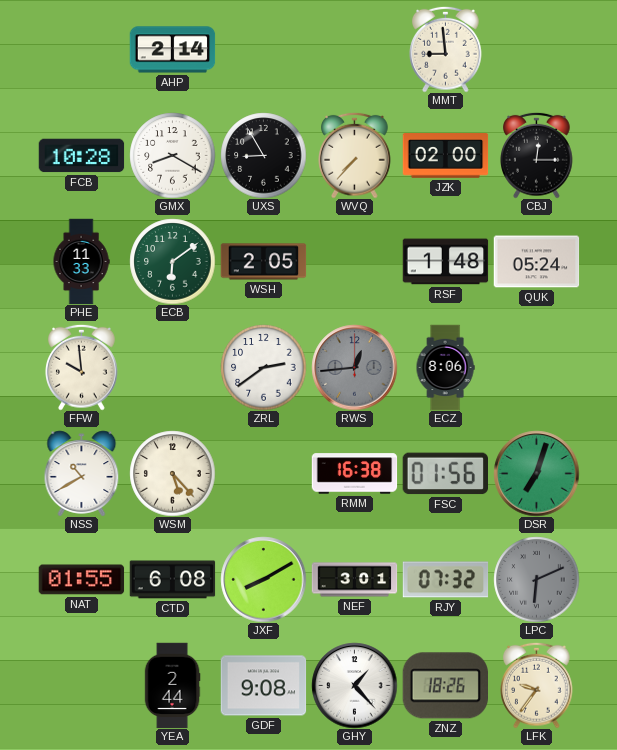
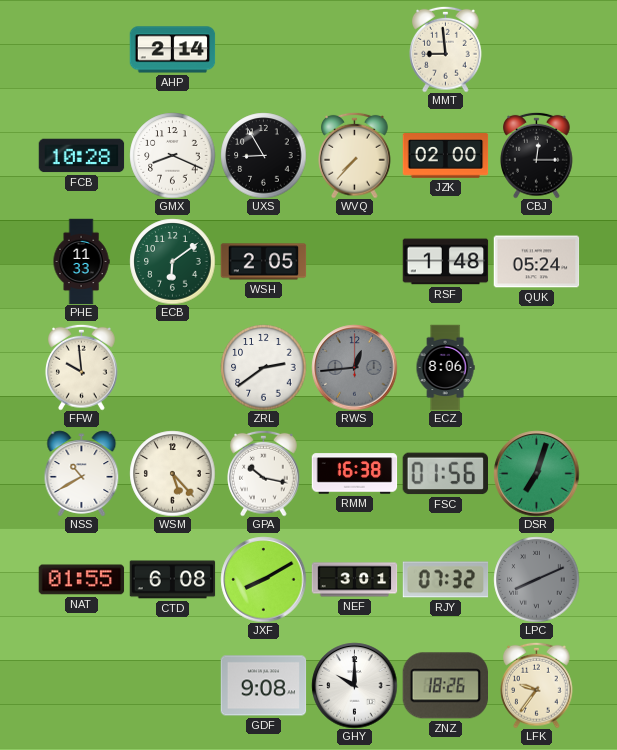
GMX: 8:20 -> 8:19
GPA: none -> 10:17
LPC: 6:11 -> 8:11
YEA: 2:44 -> none
GHY: 1:23 -> 10:00
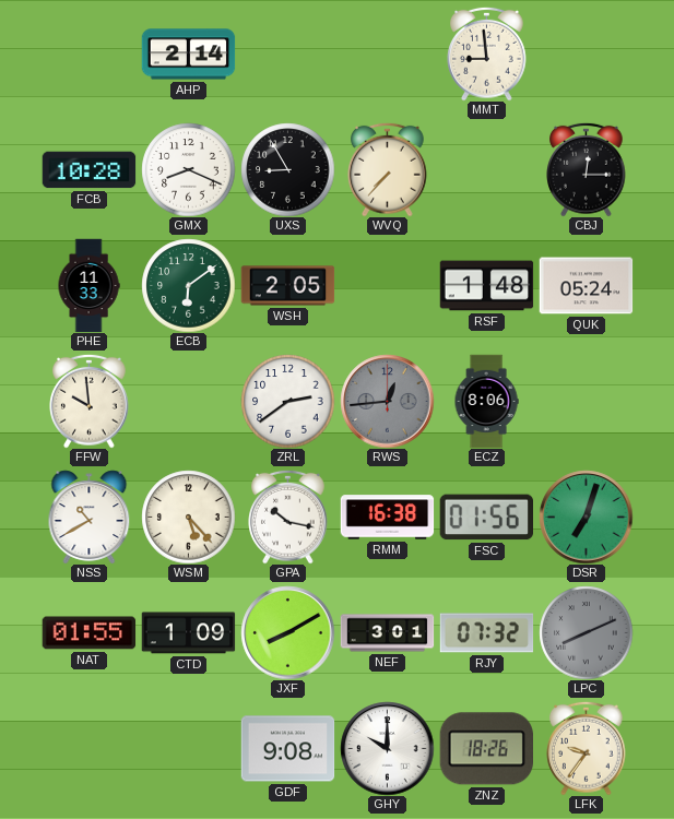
JZK: 02:00 -> none
CTD: 6:08 -> 1:09
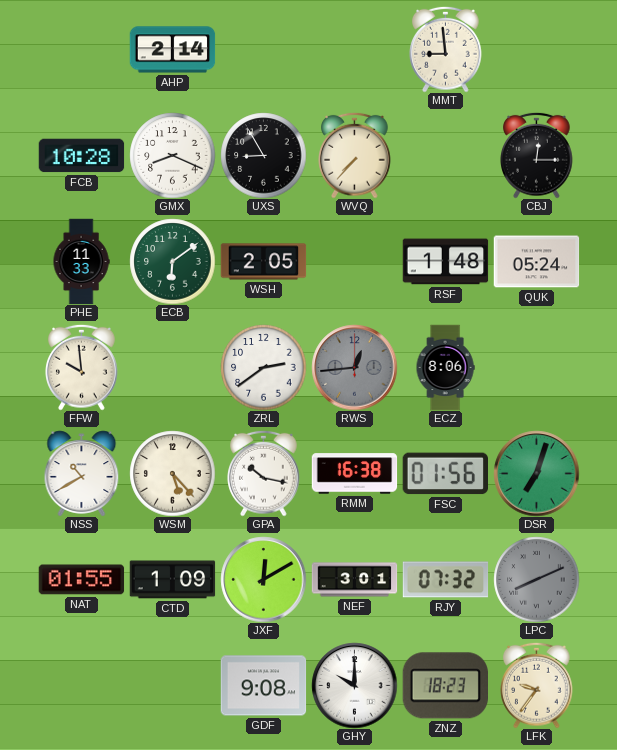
JXF: 8:10 -> 12:10
ZNZ: 18:26 -> 18:23
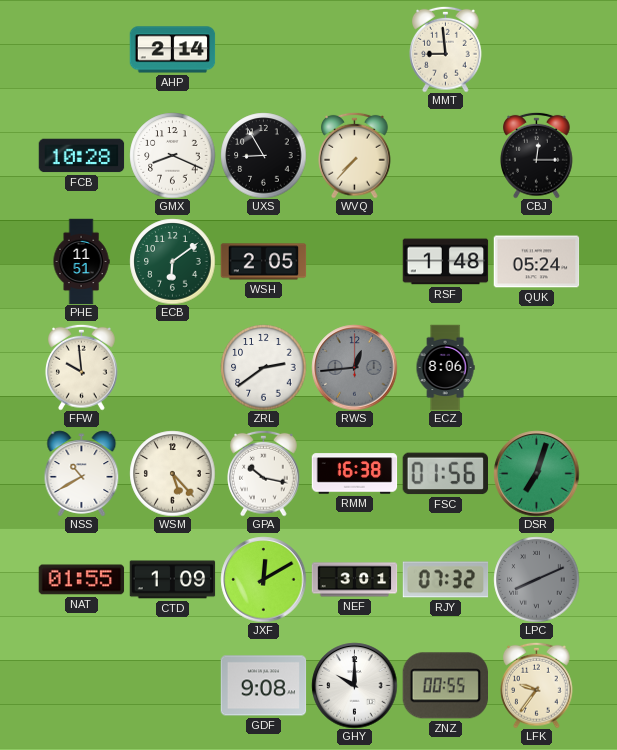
PHE: 11:33 -> 11:51
ZNZ: 18:23 -> 00:55
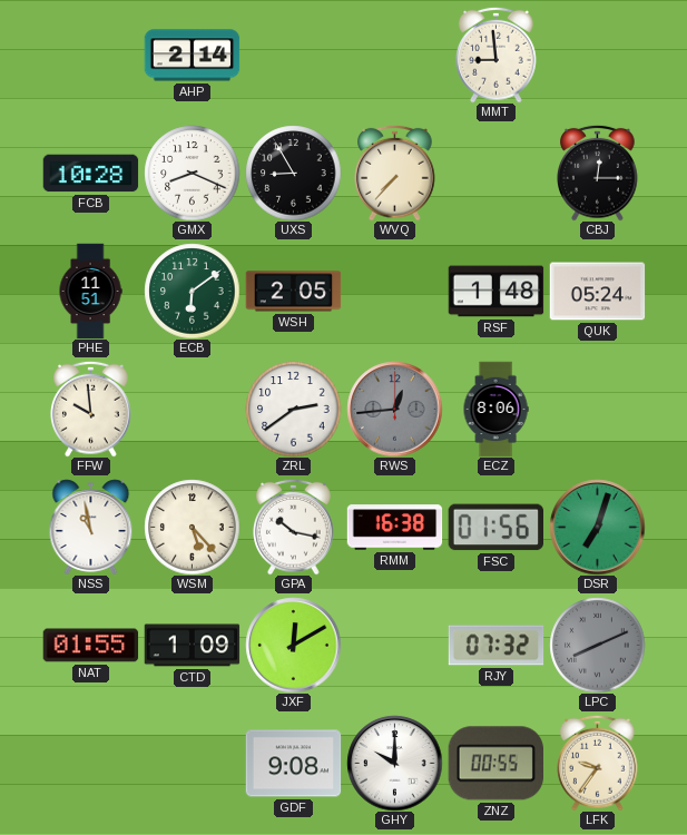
NSS: 10:40 -> 10:58
NEF: 3:01 -> none
